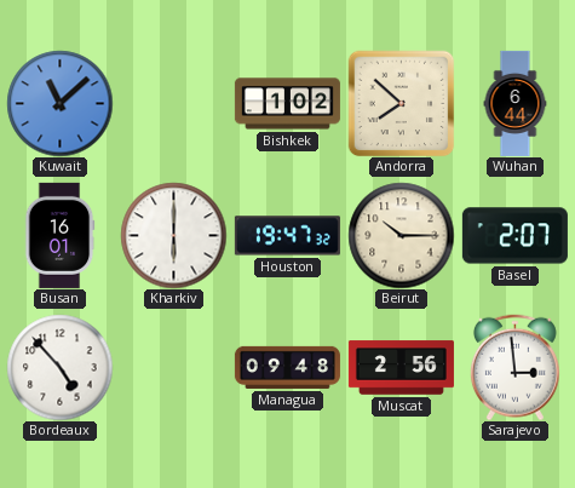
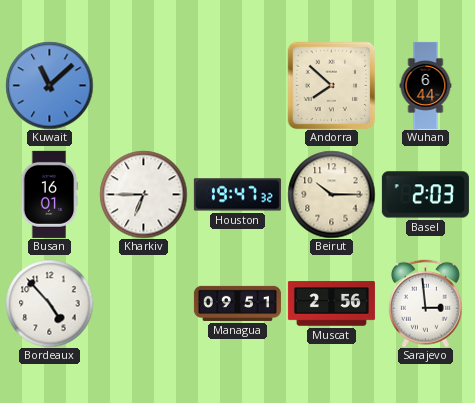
Bishkek: 1:02 -> none
Kharkiv: 6:00 -> 6:45
Basel: 2:07 -> 2:03
Managua: 09:48 -> 09:51
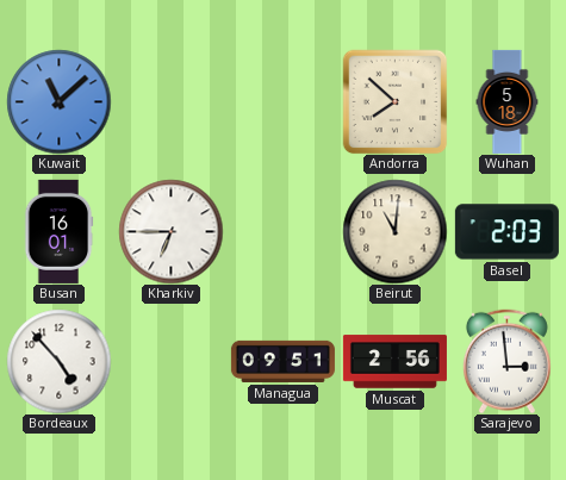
Wuhan: 6:44 -> 5:18
Houston: 19:47 -> none
Beirut: 10:15 -> 11:01
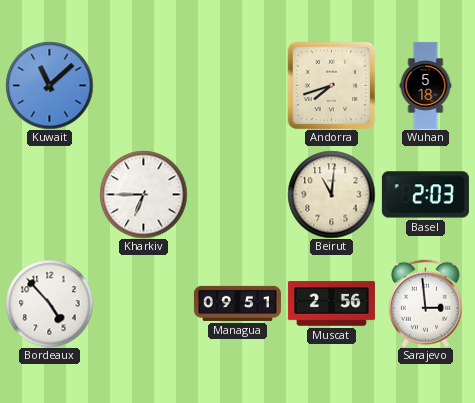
Andorra: 7:52 -> 7:42
Busan: 16:01 -> none
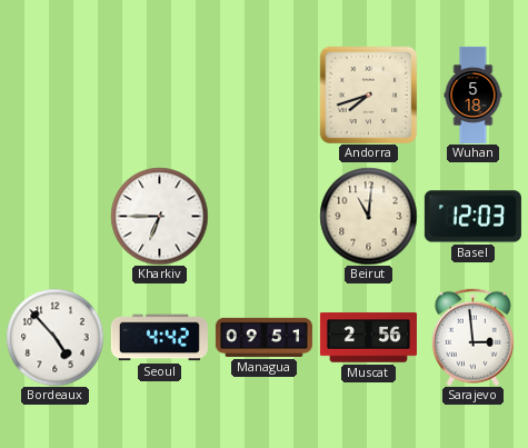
Kuwait: 11:08 -> none
Basel: 2:03 -> 12:03
Seoul: none -> 4:42
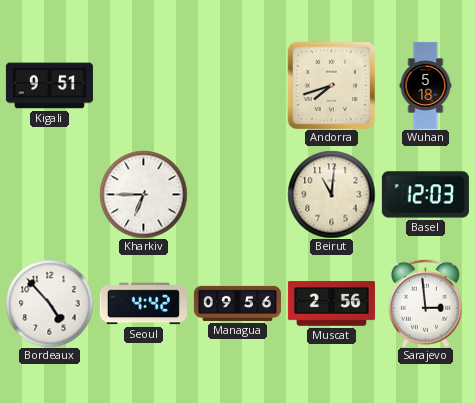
Kigali: none -> 9:51
Managua: 09:51 -> 09:56
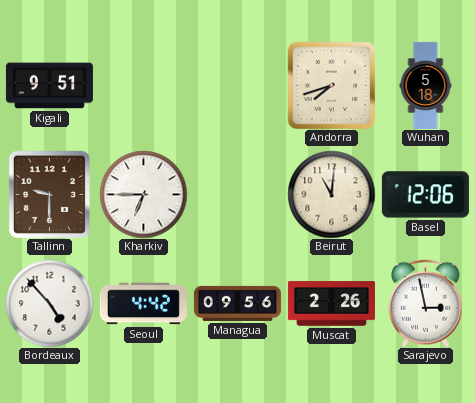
Tallinn: none -> 9:30
Basel: 12:03 -> 12:06
Muscat: 2:56 -> 2:26
Sarajevo: 2:59 -> 2:58
